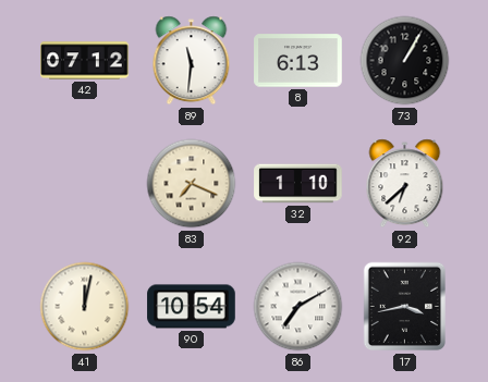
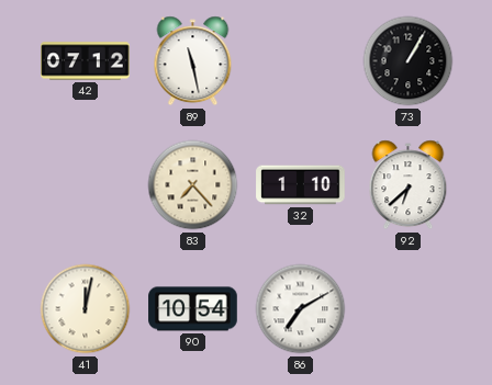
89: 11:31 -> 11:28
8: 6:13 -> none
83: 7:19 -> 7:23
17: 3:43 -> none
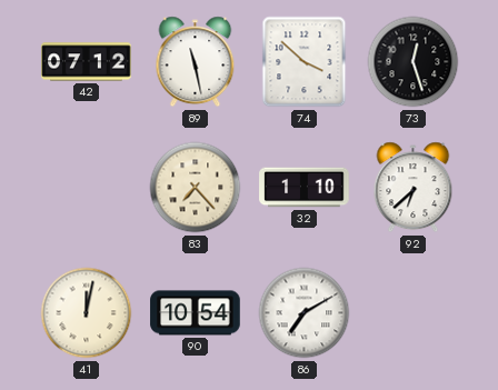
74: none -> 3:52
73: 1:05 -> 12:27
